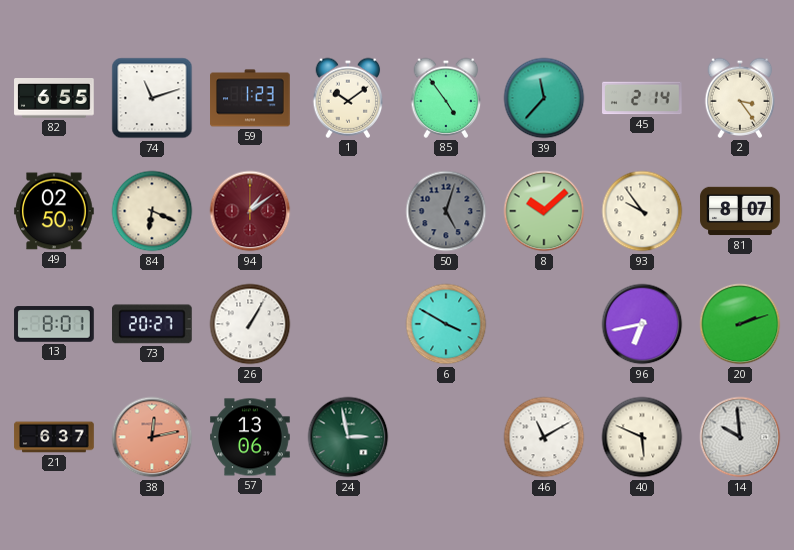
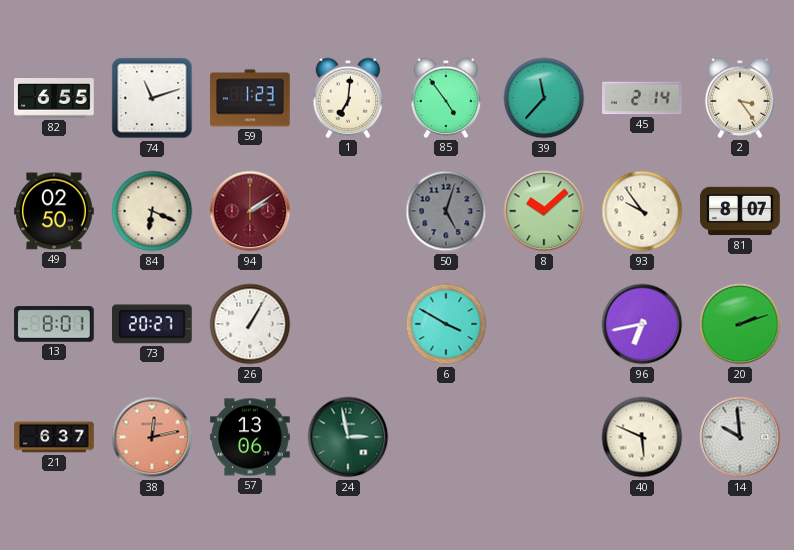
1: 10:09 -> 7:01
94: 1:09 -> 2:09
46: 11:10 -> none
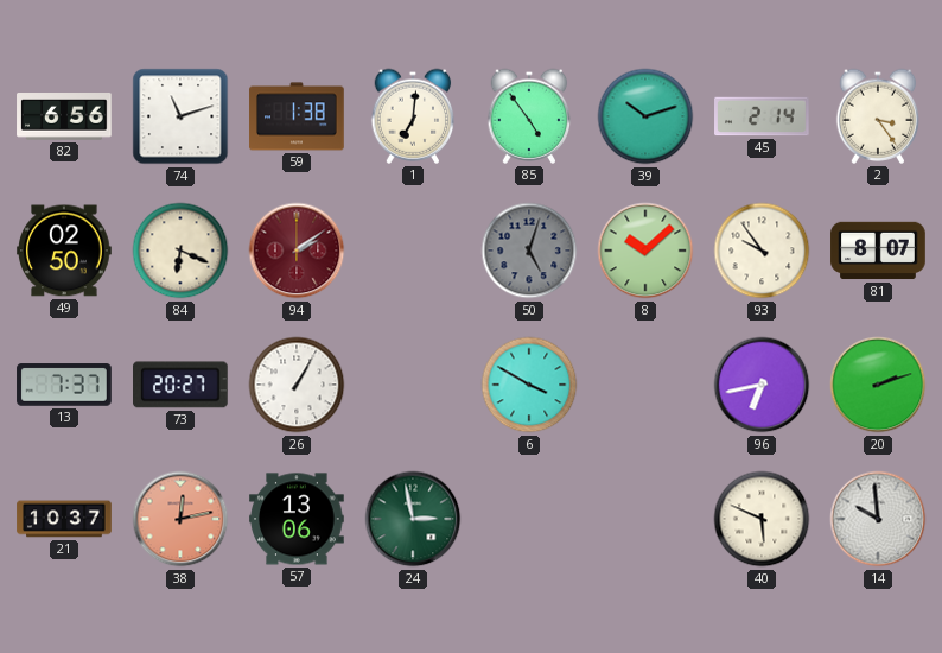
82: 6:55 -> 6:56
59: 1:23 -> 1:38
39: 11:37 -> 10:12
13: 8:01 -> 7:37
21: 6:37 -> 10:37
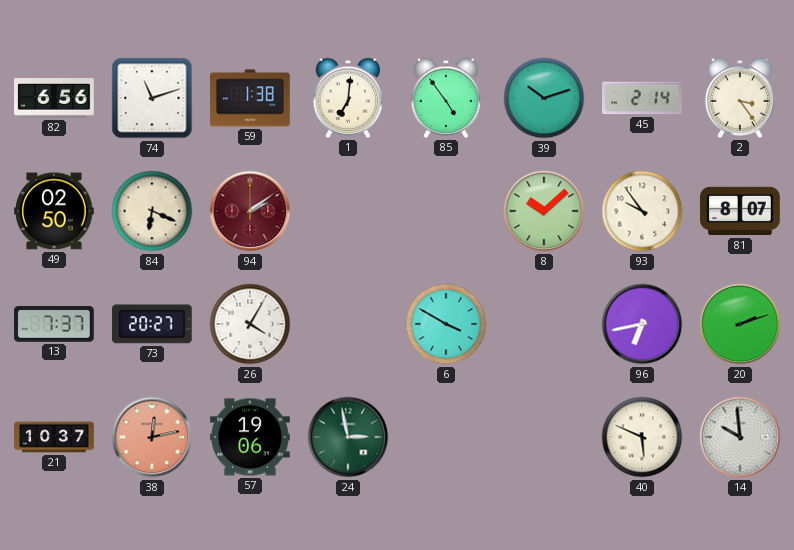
50: 5:03 -> none
26: 1:05 -> 4:05
57: 13:06 -> 19:06
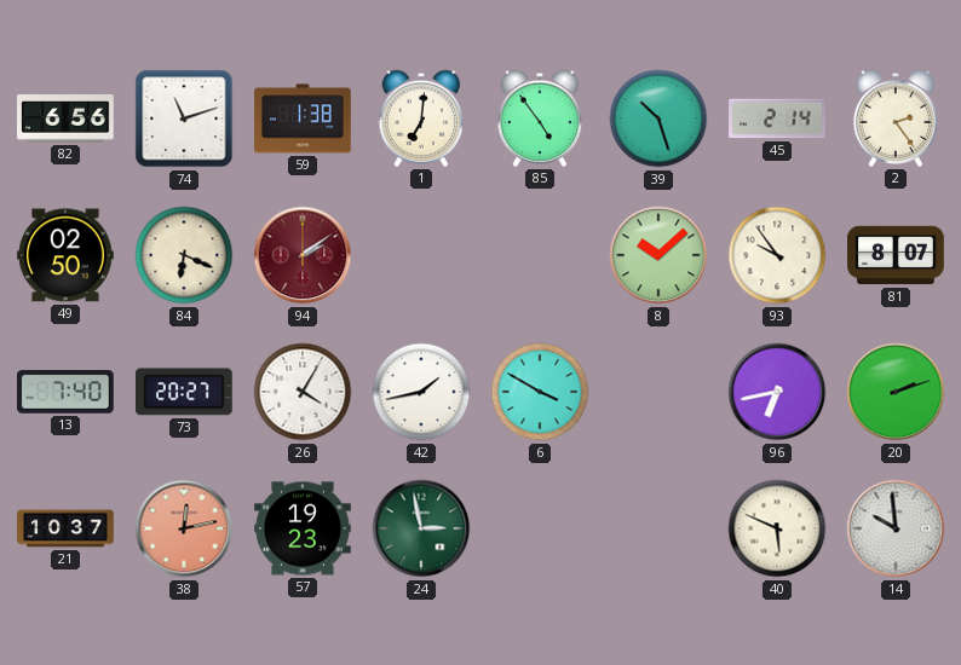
39: 10:12 -> 10:27
2: 3:24 -> 2:24
13: 7:37 -> 7:40
42: none -> 1:43
57: 19:06 -> 19:23
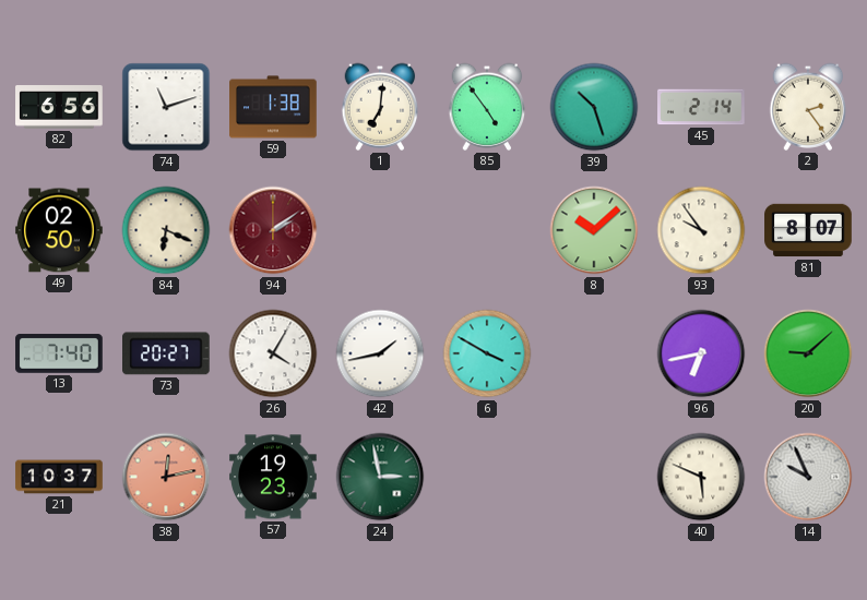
20: 2:12 -> 9:08
14: 9:59 -> 9:56
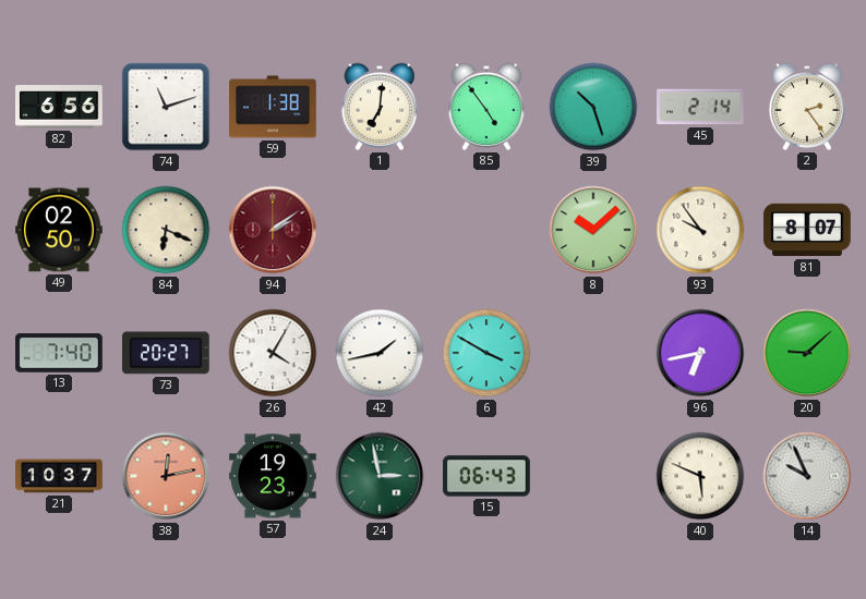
15: none -> 06:43
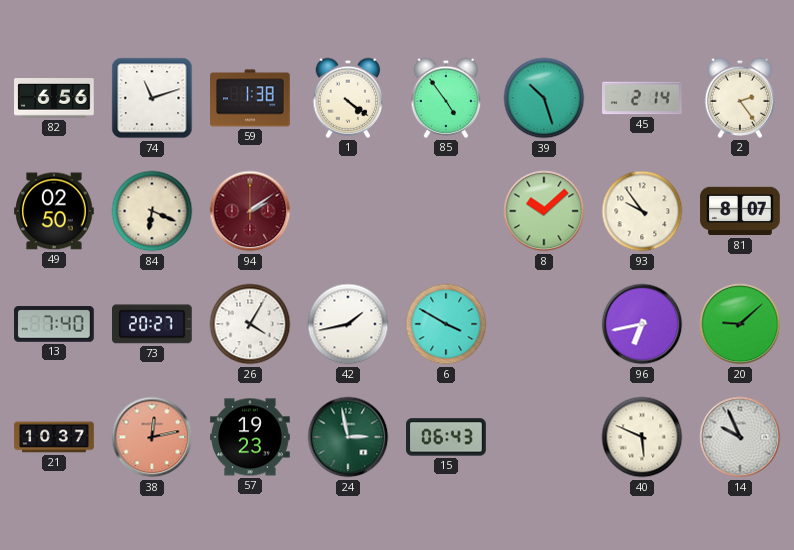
1: 7:01 -> 4:21
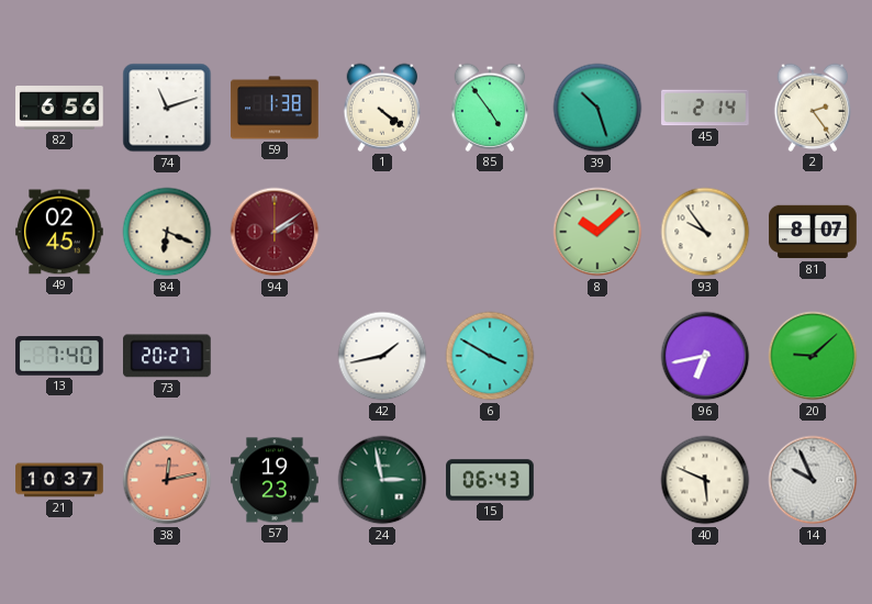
49: 02:50 -> 02:45
26: 4:05 -> none
